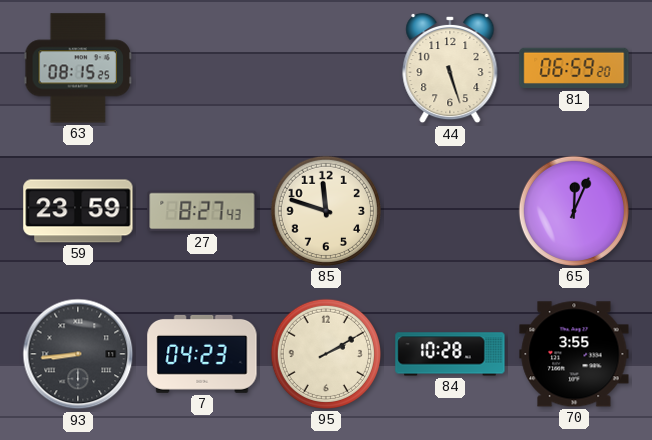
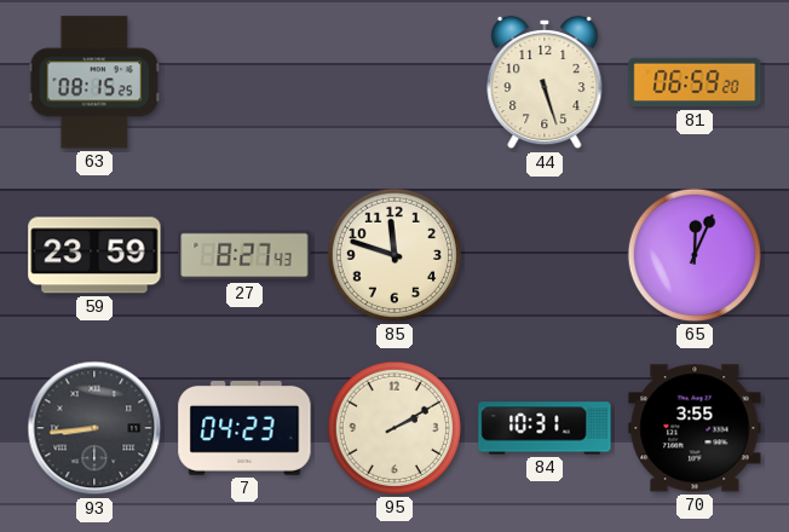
84: 10:28 -> 10:31
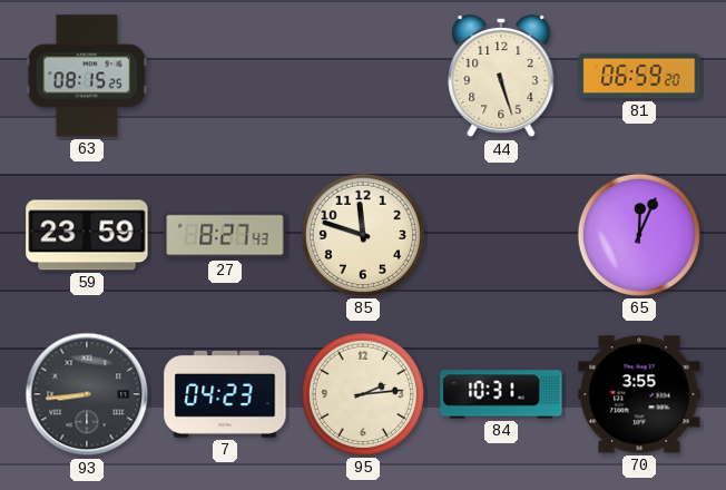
95: 2:10 -> 2:14
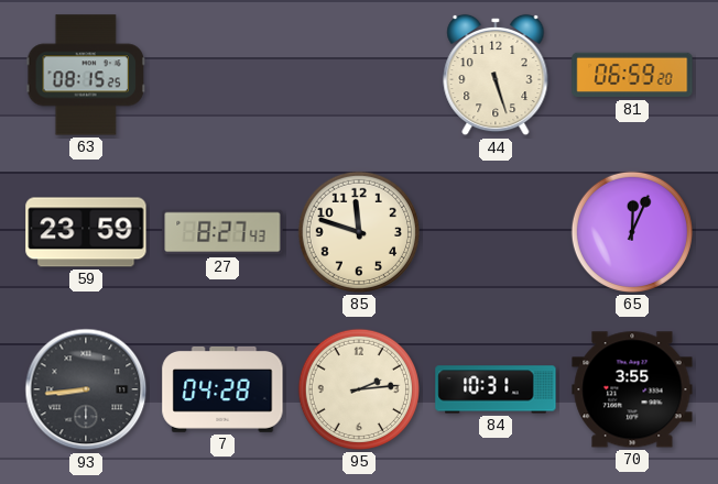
7: 04:23 -> 04:28
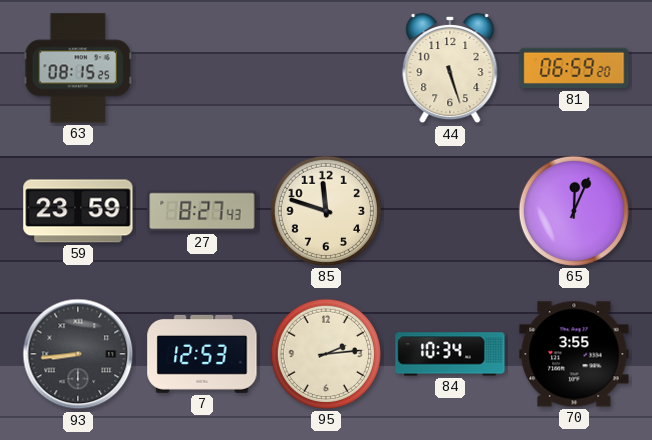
7: 04:28 -> 12:53
84: 10:31 -> 10:34
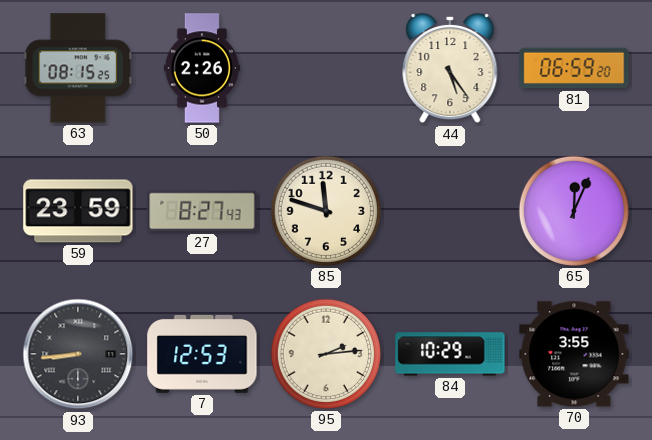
50: none -> 2:26
44: 5:27 -> 5:24
84: 10:34 -> 10:29
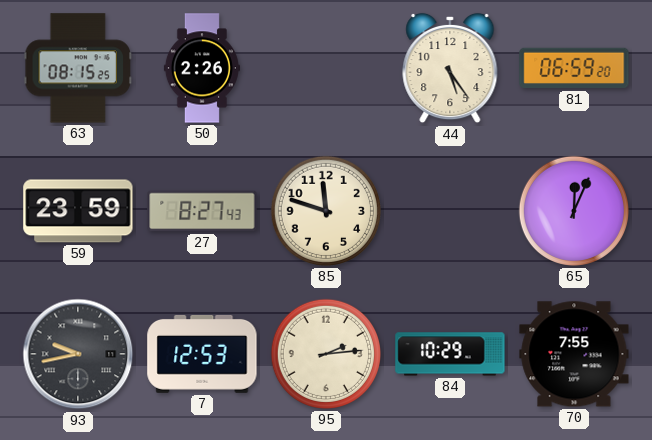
93: 8:44 -> 9:43
70: 3:55 -> 7:55
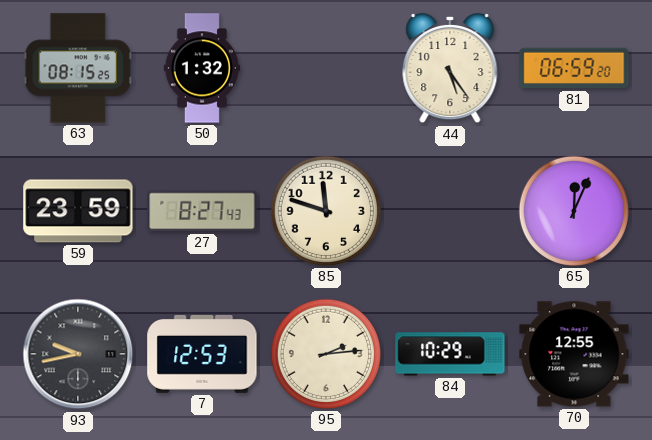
50: 2:26 -> 1:32
70: 7:55 -> 12:55
